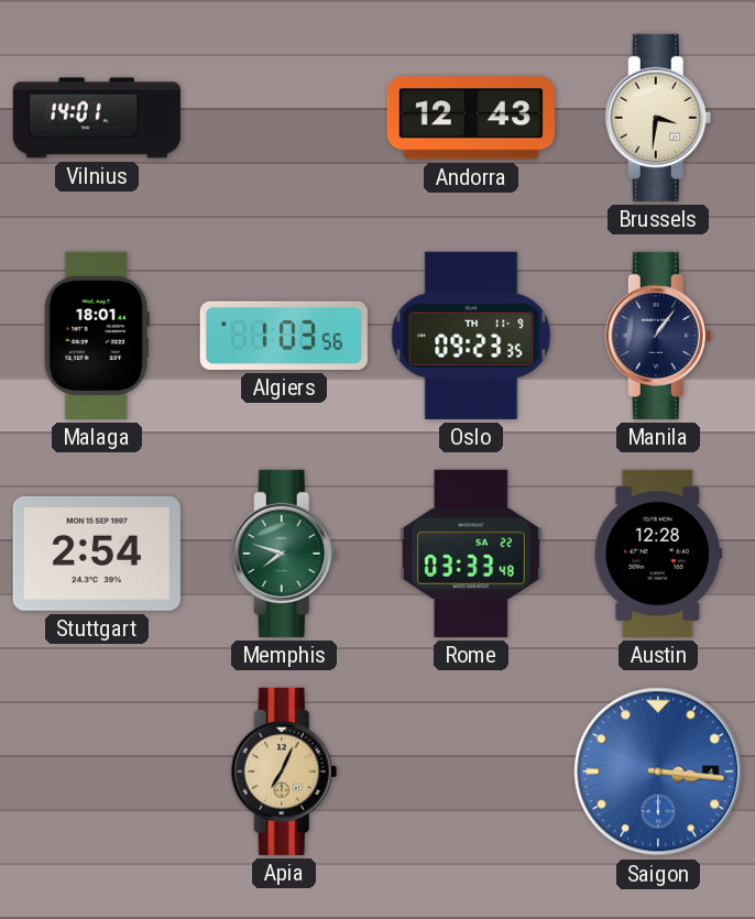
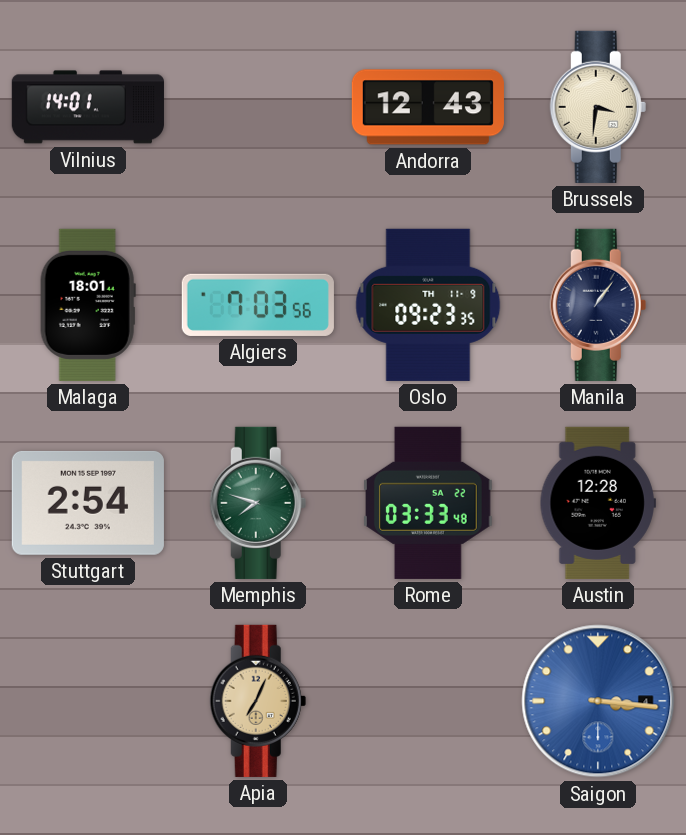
Algiers: 1:03 -> 7:03
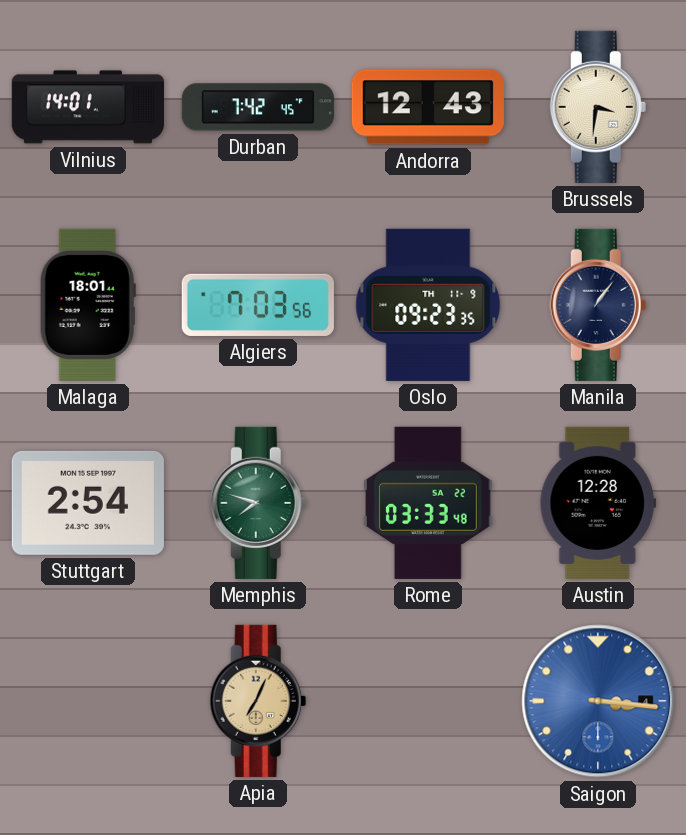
Durban: none -> 7:42
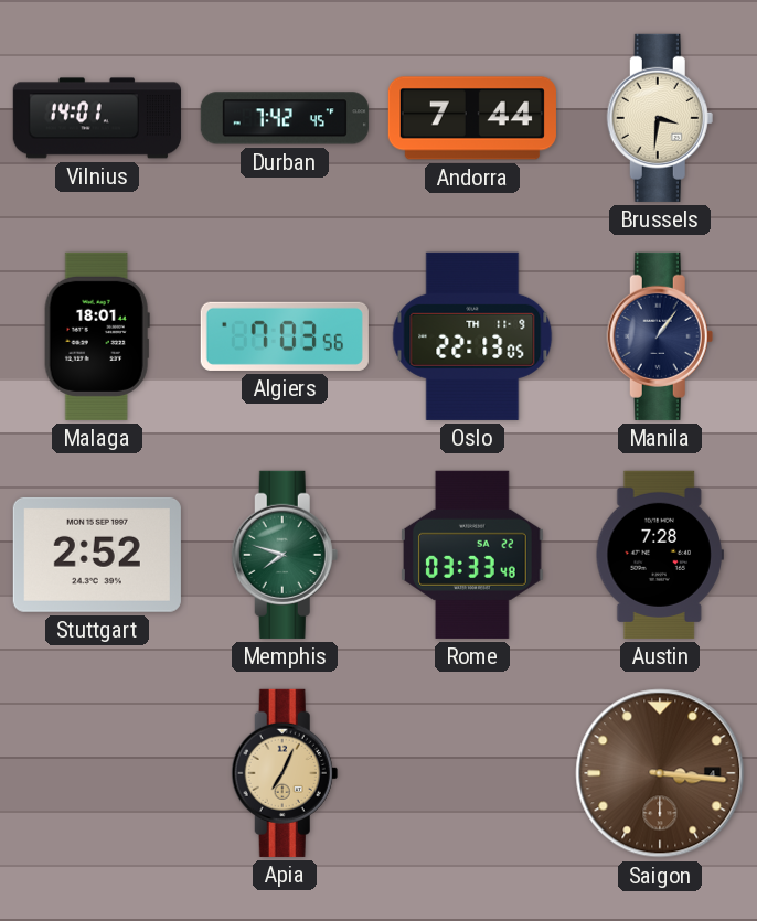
Andorra: 12:43 -> 7:44
Oslo: 09:23 -> 22:13
Stuttgart: 2:54 -> 2:52
Austin: 12:28 -> 7:28
Saigon dial: blue -> brown
